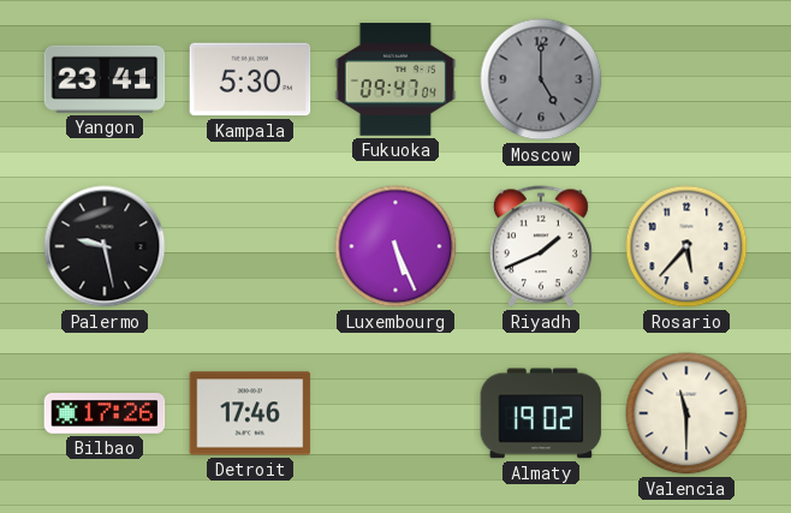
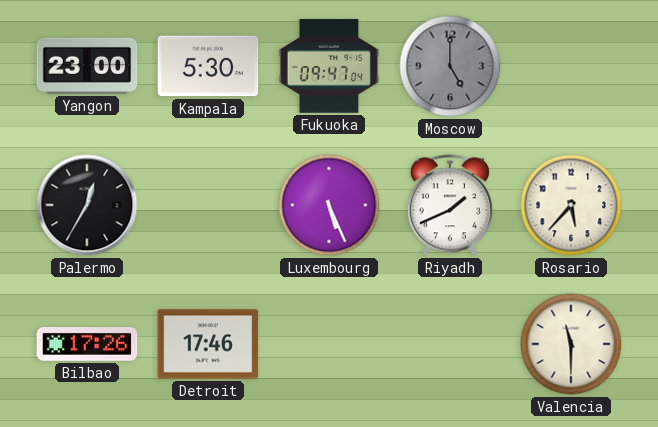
Yangon: 23:41 -> 23:00
Palermo: 9:28 -> 12:35
Almaty: 19:02 -> none
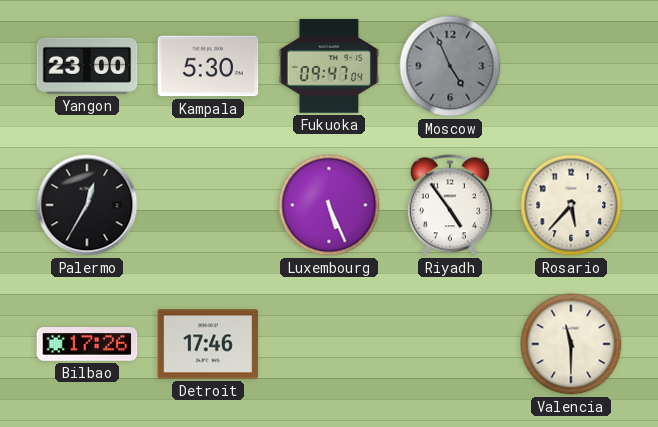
Moscow: 5:00 -> 4:56
Riyadh: 1:41 -> 4:54
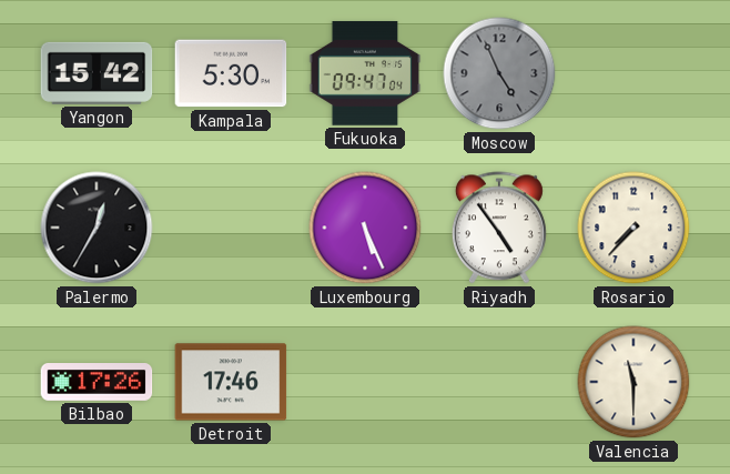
Yangon: 23:00 -> 15:42
Rosario: 5:37 -> 7:37
